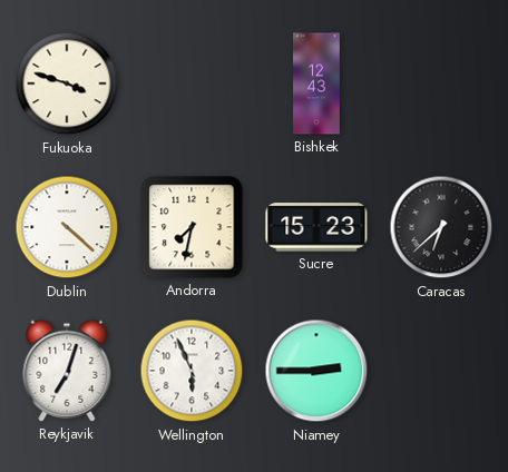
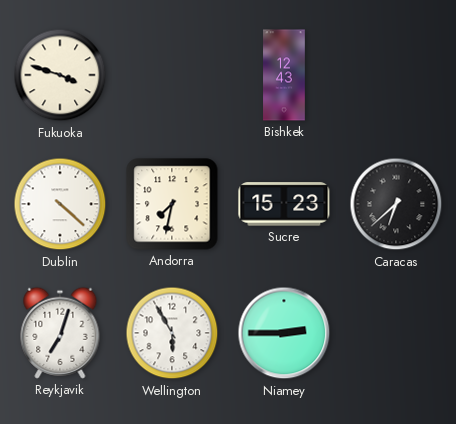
Wellington: 5:56 -> 5:55
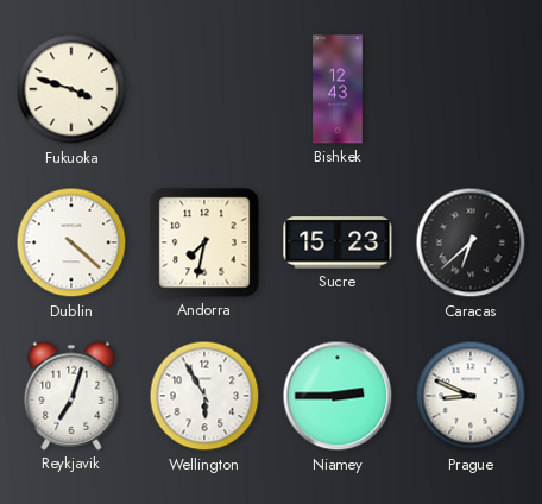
Prague: none -> 8:49
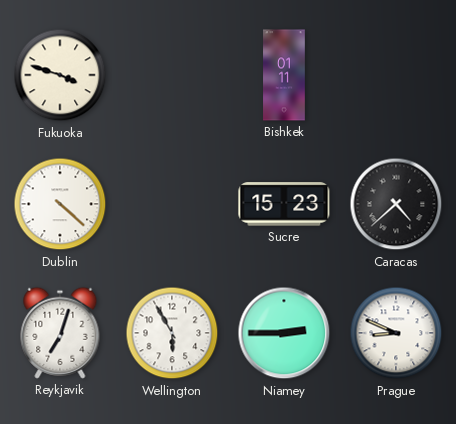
Bishkek: 12:43 -> 01:11
Andorra: 7:32 -> none
Caracas: 6:38 -> 4:38
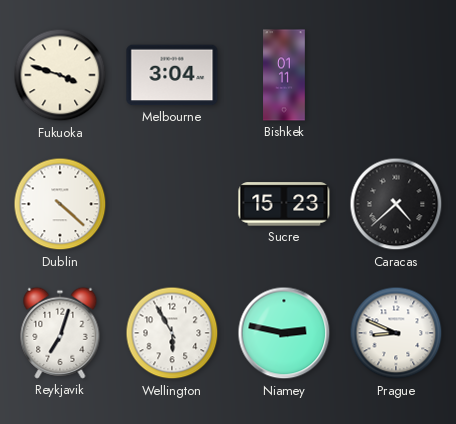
Melbourne: none -> 3:04
Niamey: 2:45 -> 2:47
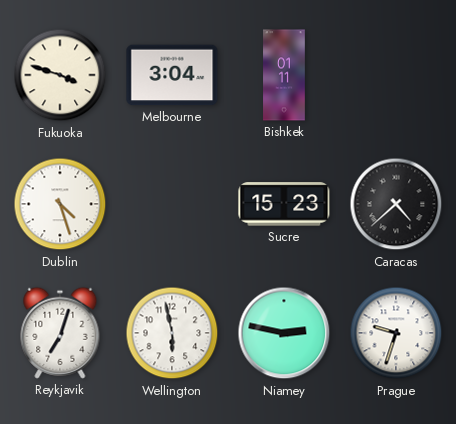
Dublin: 4:22 -> 4:27
Wellington: 5:55 -> 5:58
Prague: 8:49 -> 9:33
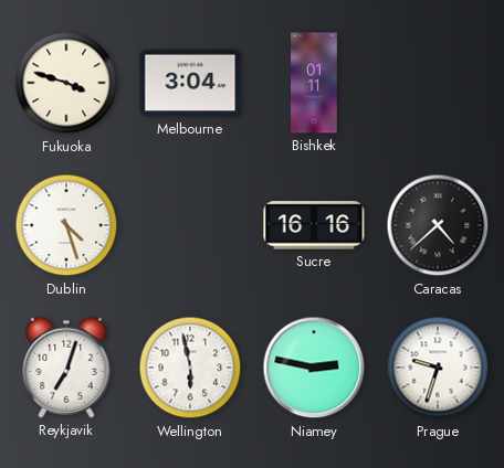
Sucre: 15:23 -> 16:16
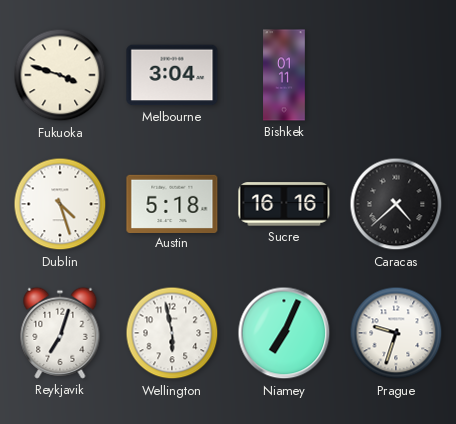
Austin: none -> 5:18
Niamey: 2:47 -> 7:04
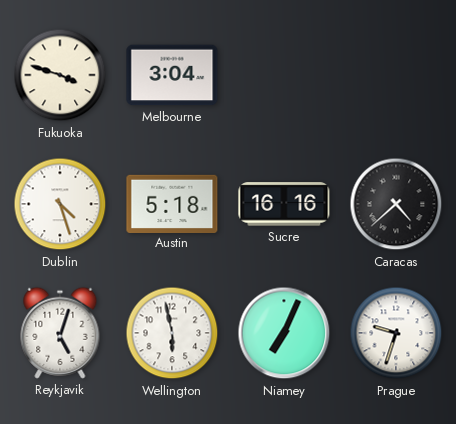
Bishkek: 01:11 -> none
Reykjavik: 7:03 -> 5:03
